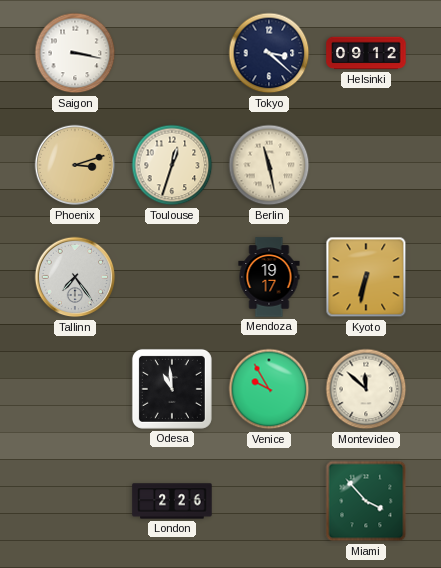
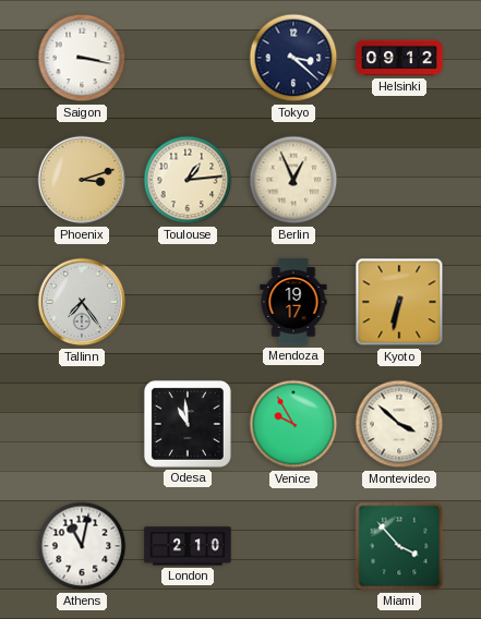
Toulouse: 12:33 -> 1:14
Berlin: 11:28 -> 12:56
Montevideo: 11:52 -> 3:52
Athens: none -> 11:02
London: 2:26 -> 2:10
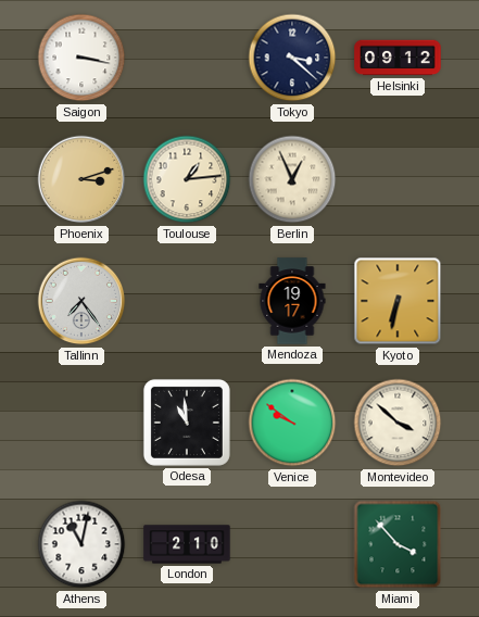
Venice: 9:55 -> 9:51
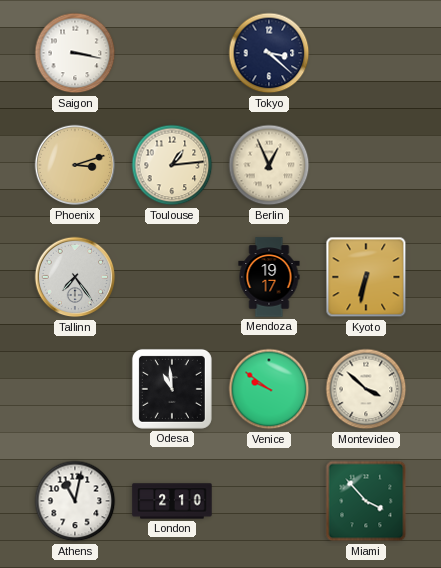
Helsinki: 09:12 -> none
